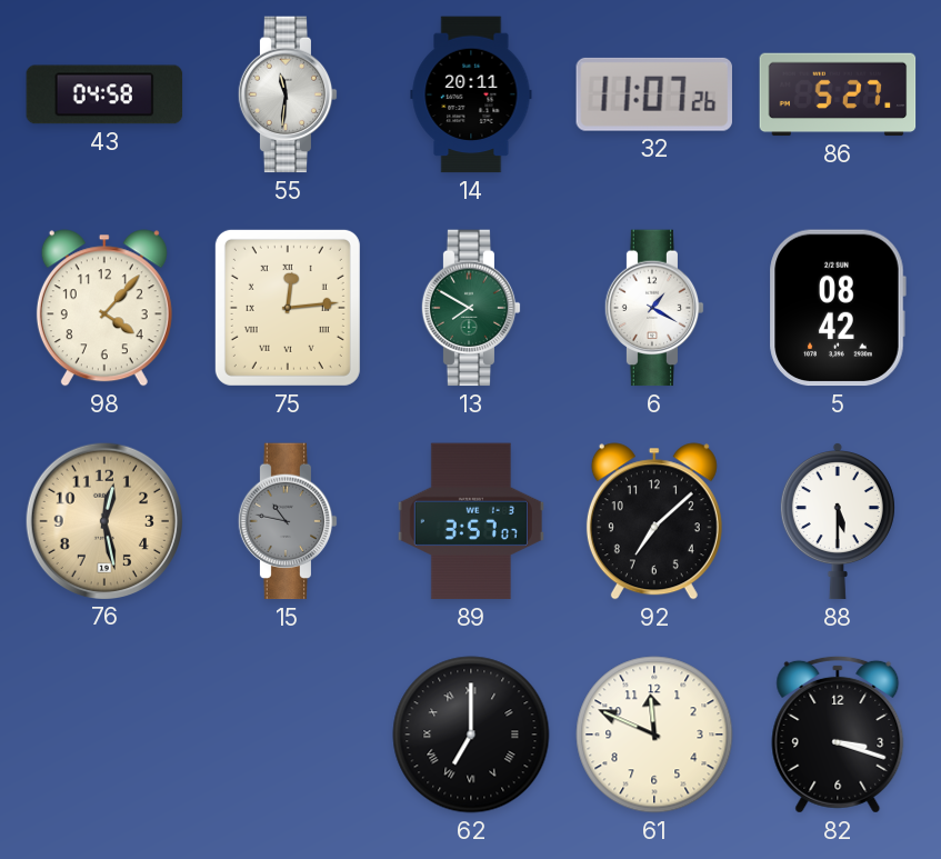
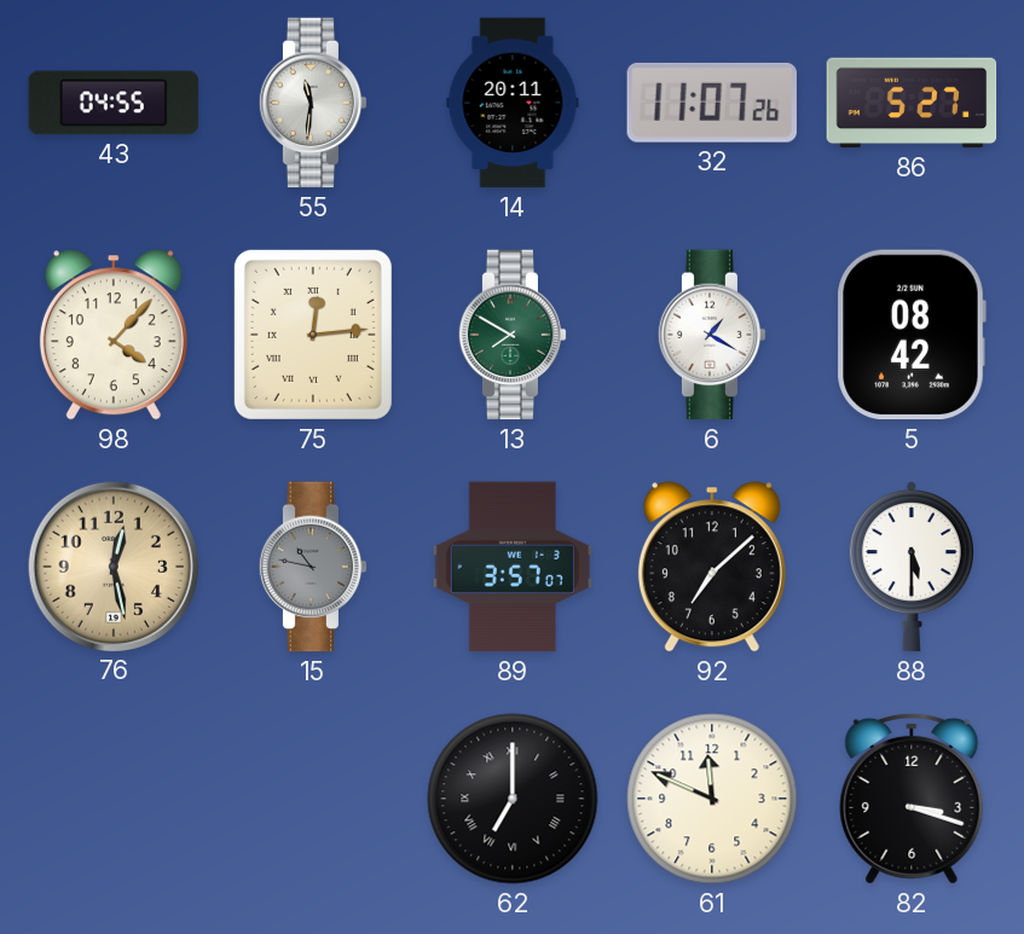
43: 04:58 -> 04:55
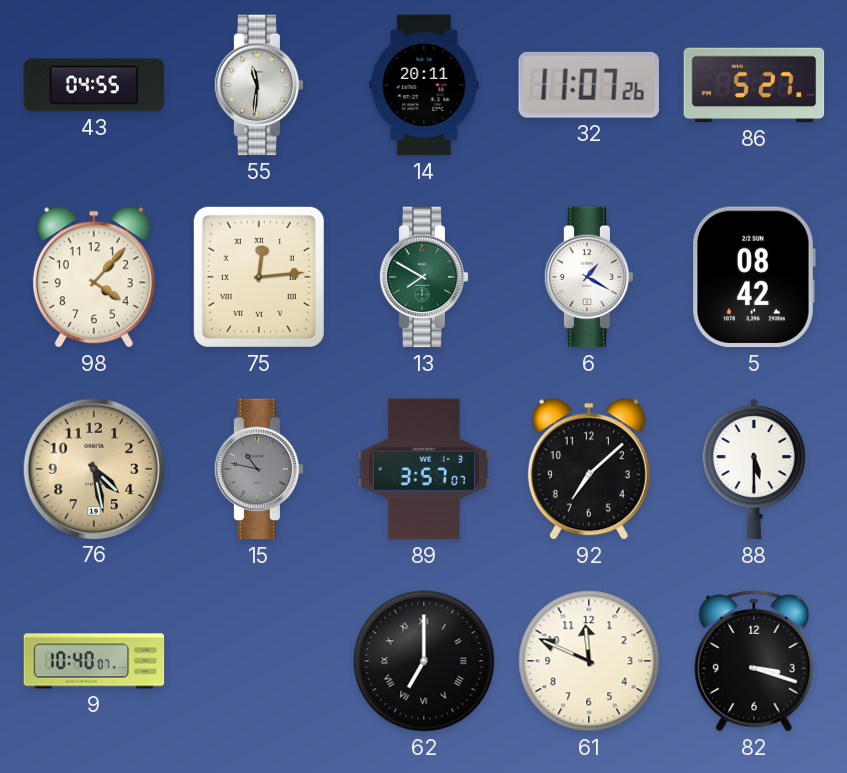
76: 12:28 -> 4:28
9: none -> 10:40
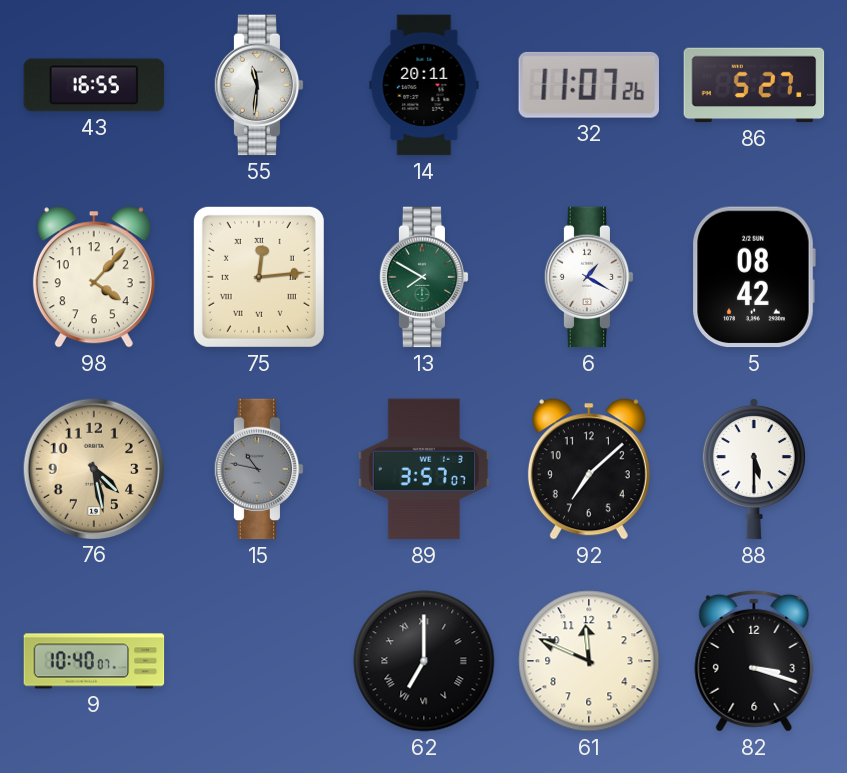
43: 04:55 -> 16:55
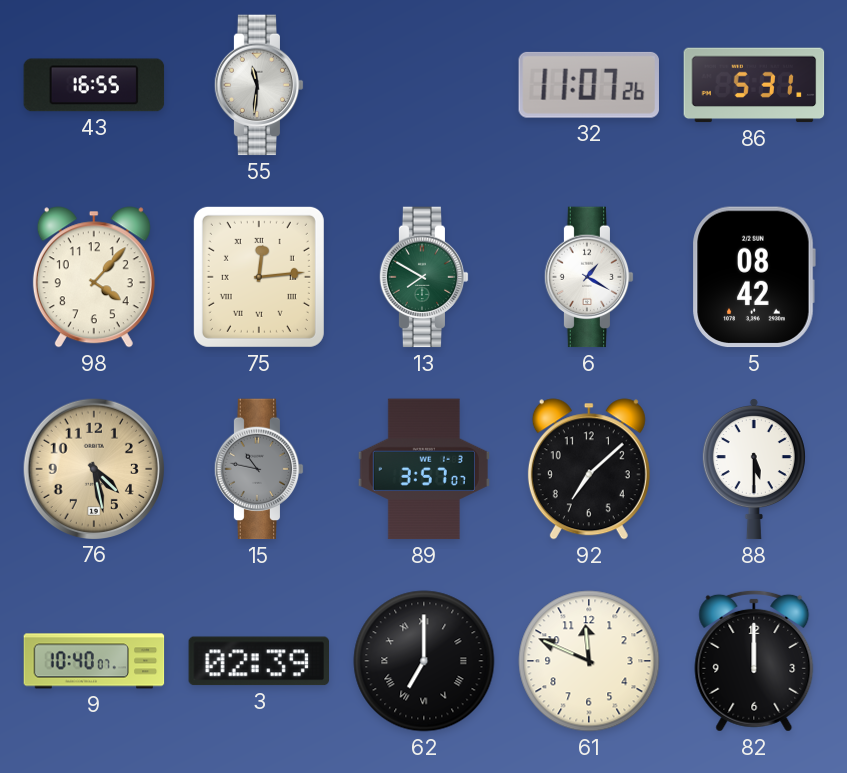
14: 20:11 -> none
86: 5:27 -> 5:31
3: none -> 02:39
82: 3:18 -> 12:00
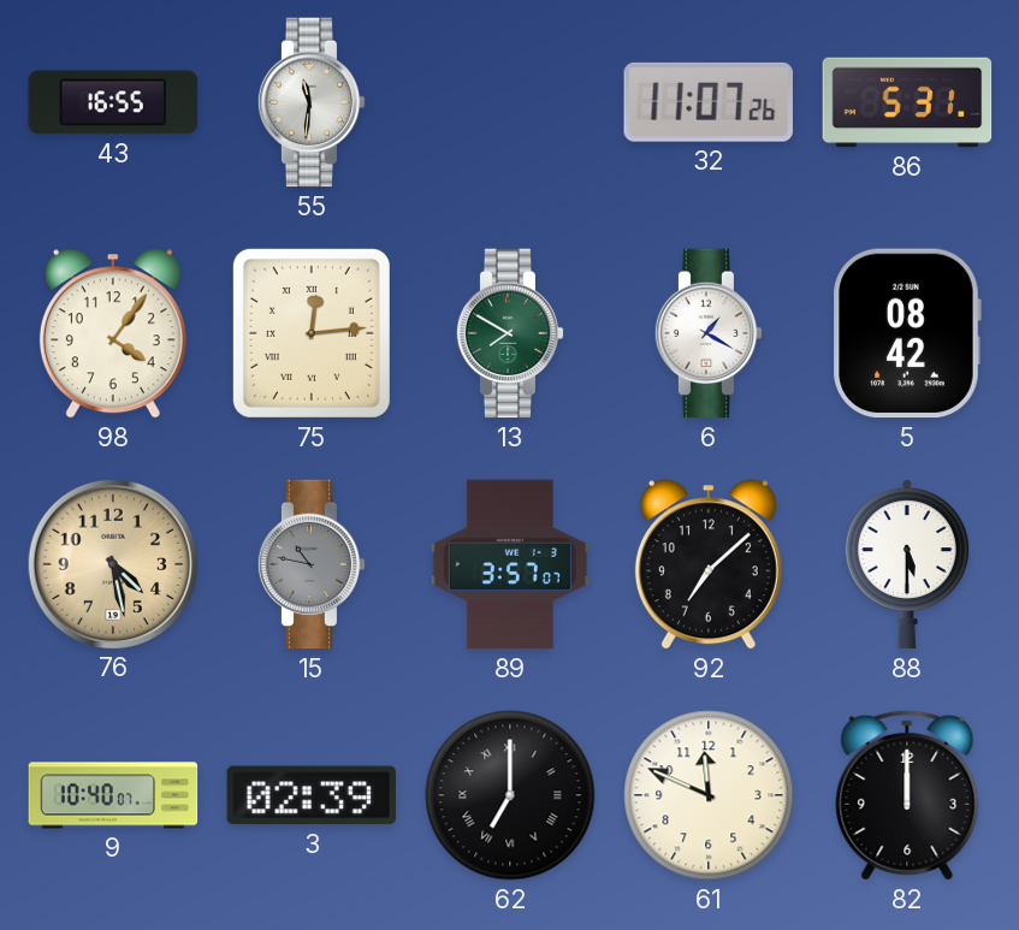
98: 4:07 -> 4:06
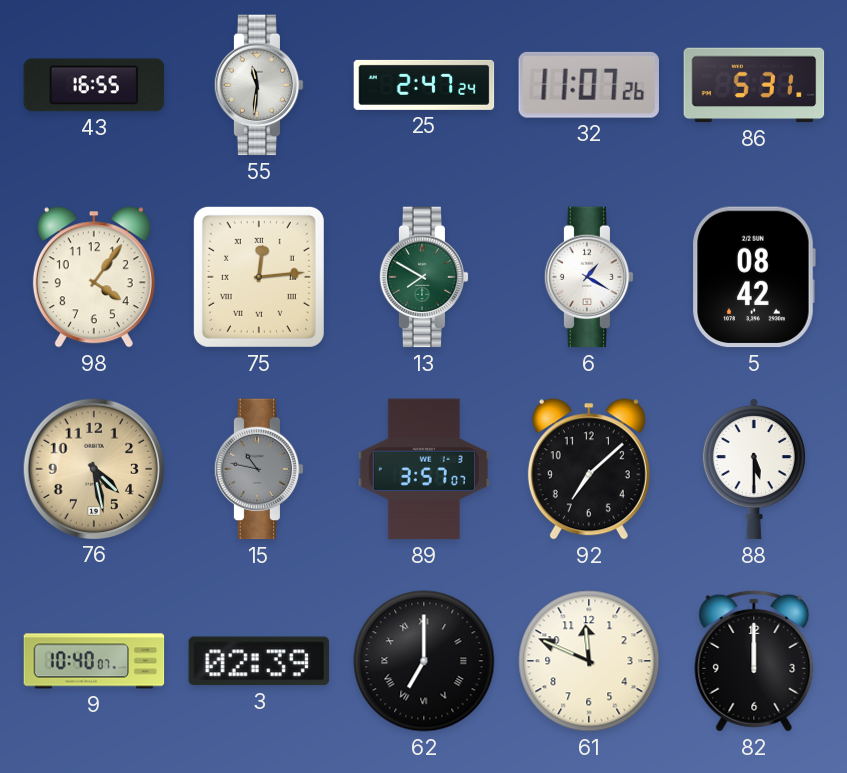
25: none -> 2:47
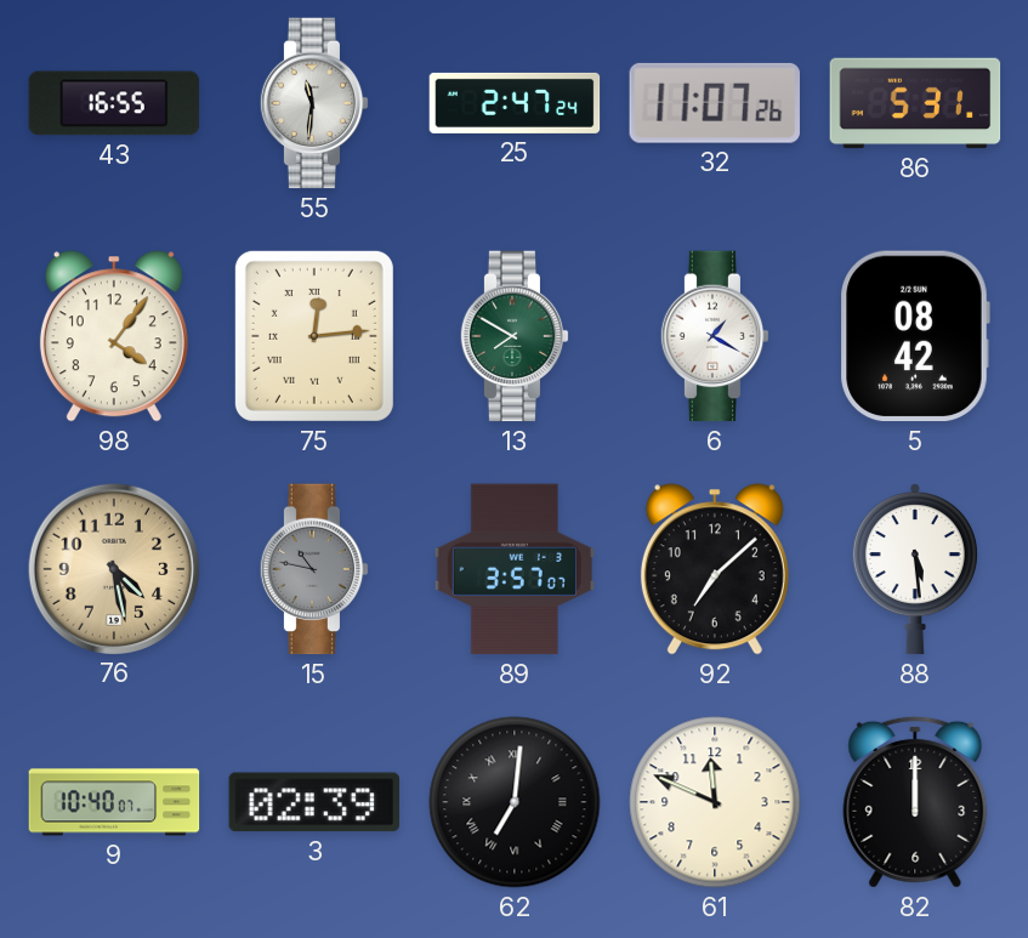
88: 5:30 -> 5:29
62: 7:00 -> 7:01
